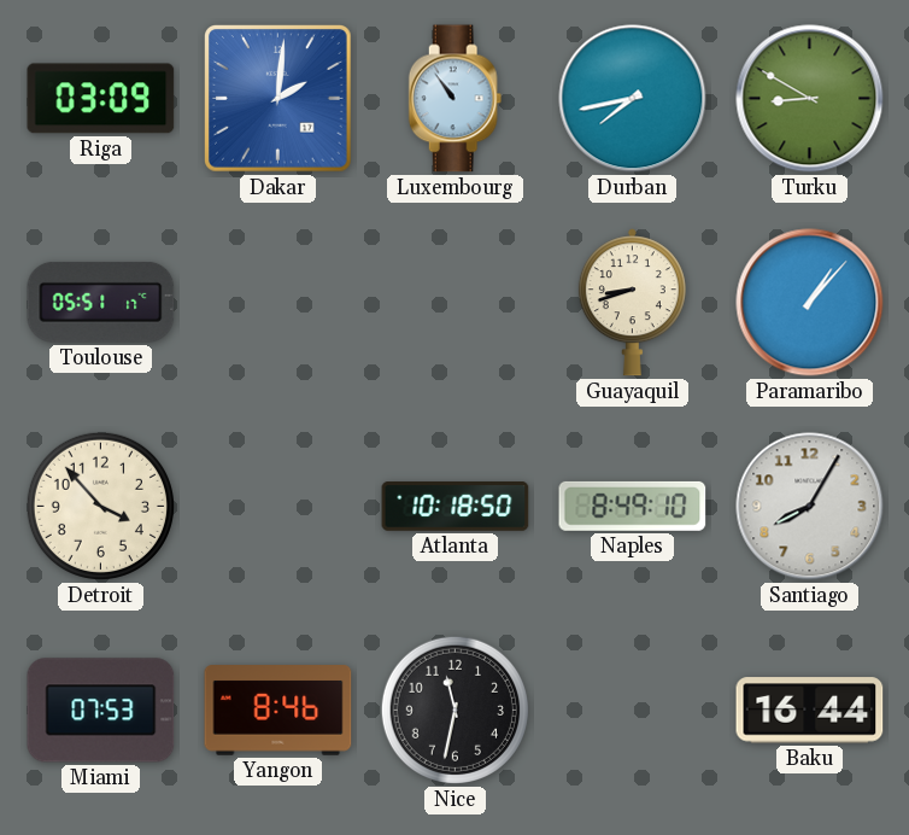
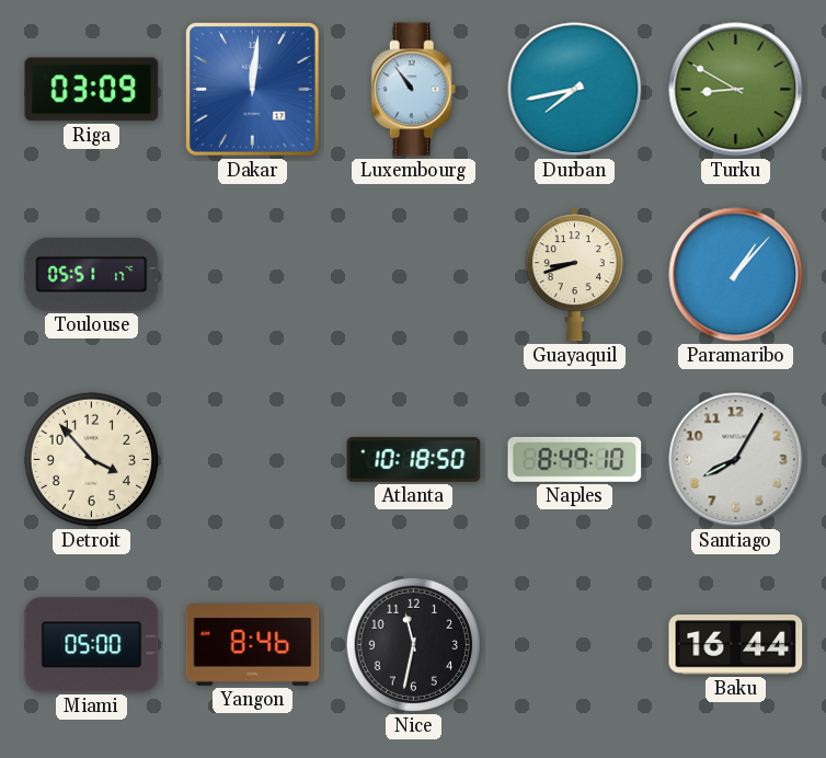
Dakar: 2:01 -> 12:01
Miami: 07:53 -> 05:00
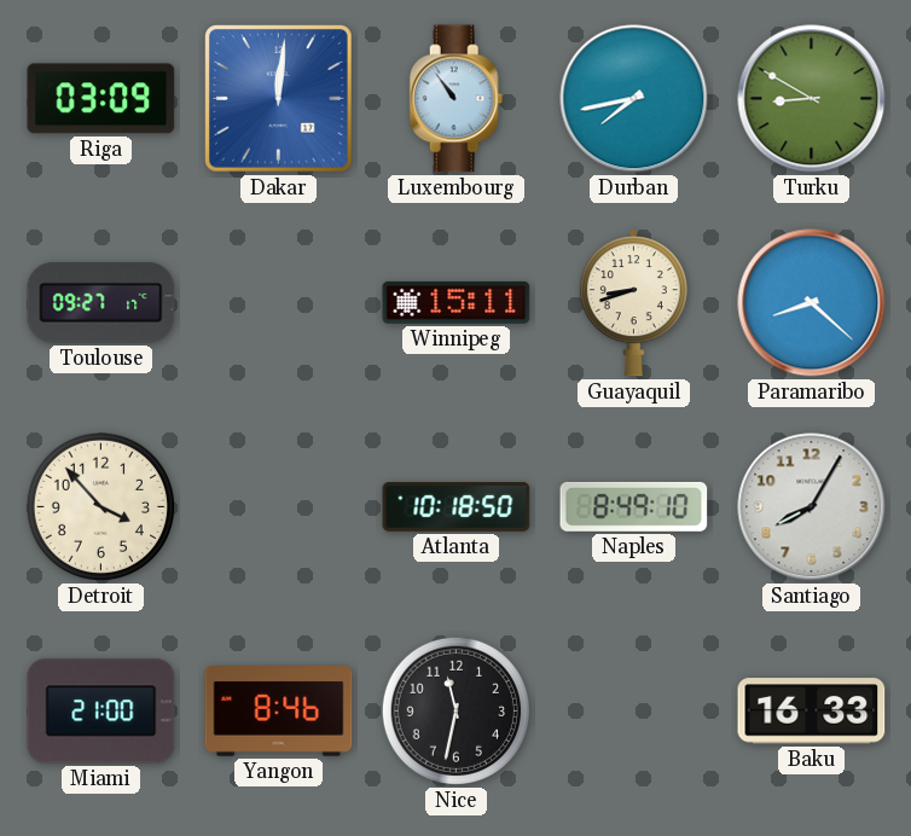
Toulouse: 05:51 -> 09:27
Winnipeg: none -> 15:11
Paramaribo: 1:07 -> 8:22
Miami: 05:00 -> 21:00
Baku: 16:44 -> 16:33
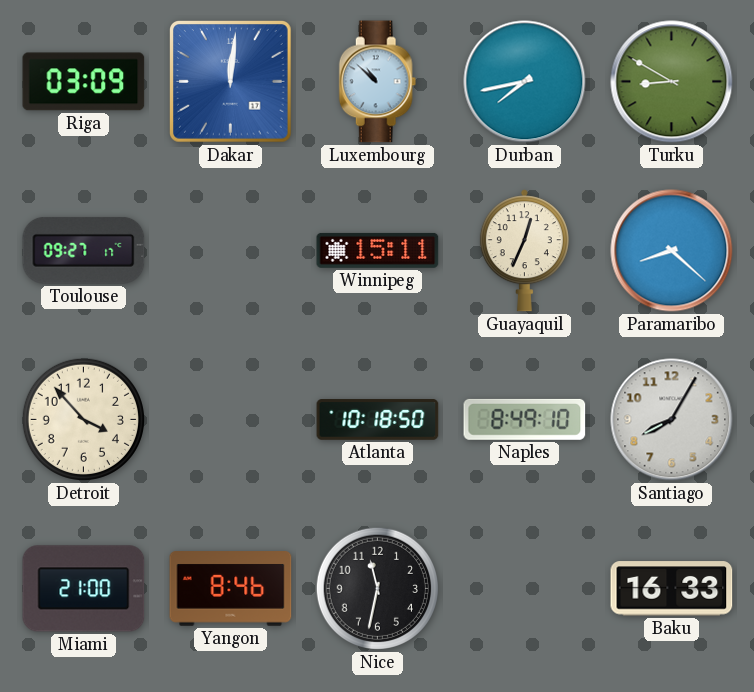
Luxembourg: 10:54 -> 10:52
Guayaquil: 8:42 -> 12:34
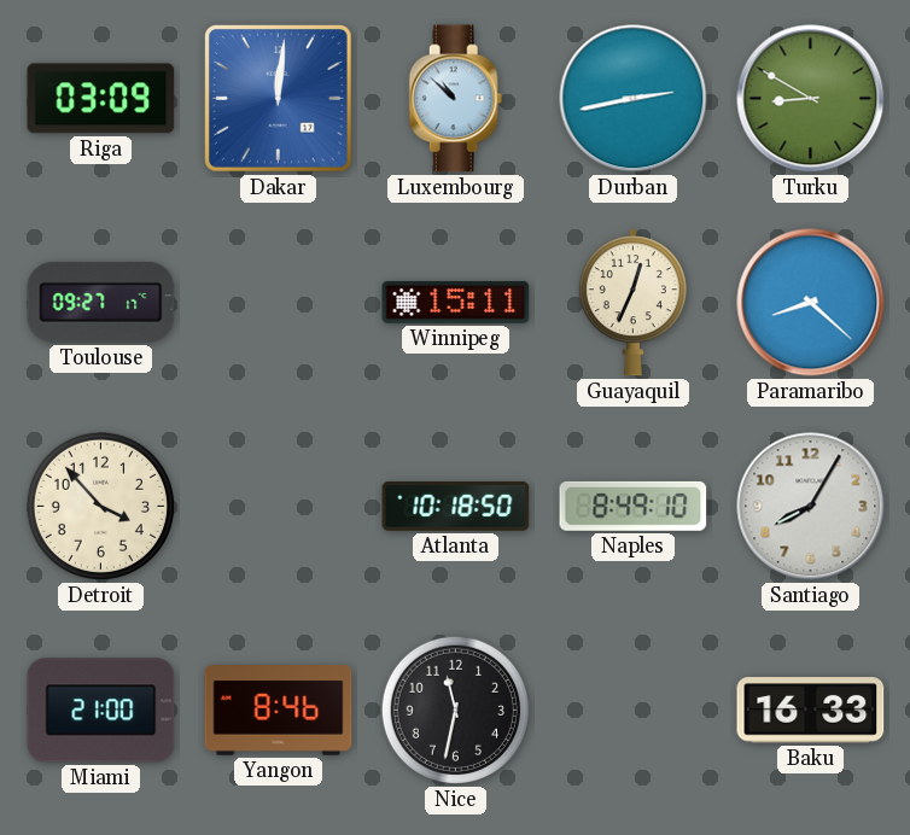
Durban: 7:43 -> 2:43
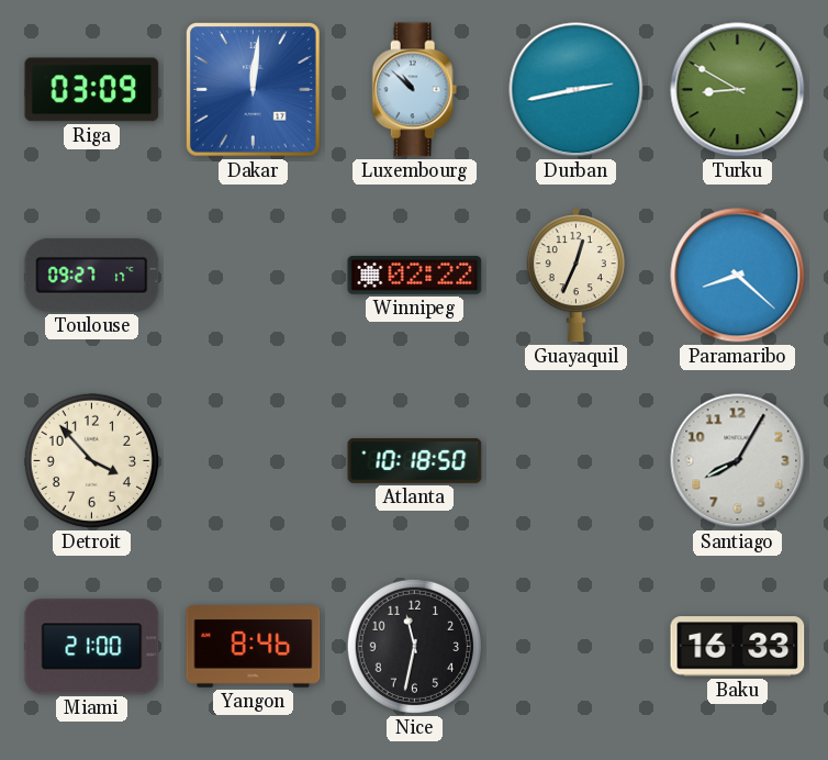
Winnipeg: 15:11 -> 02:22
Naples: 8:49 -> none
